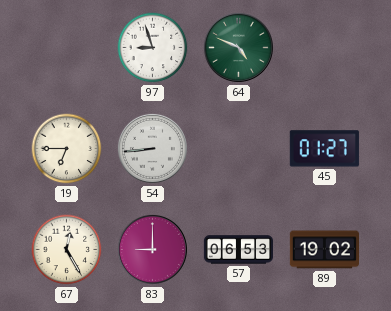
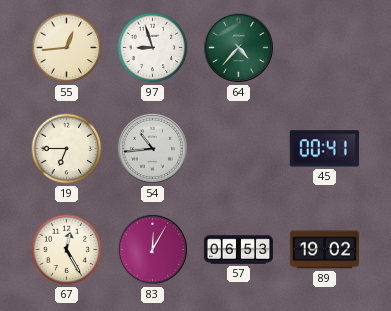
55: none -> 12:44
64: 4:49 -> 4:37
54: 8:44 -> 10:44
45: 01:27 -> 00:41
83: 9:00 -> 12:05
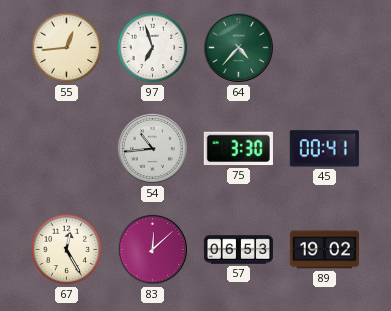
97: 8:57 -> 6:57
19: 6:45 -> none
75: none -> 3:30
83: 12:05 -> 12:08
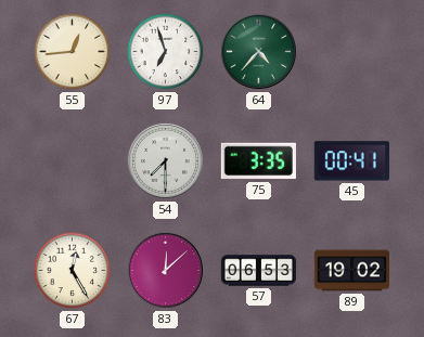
54: 10:44 -> 7:30
75: 3:30 -> 3:35
